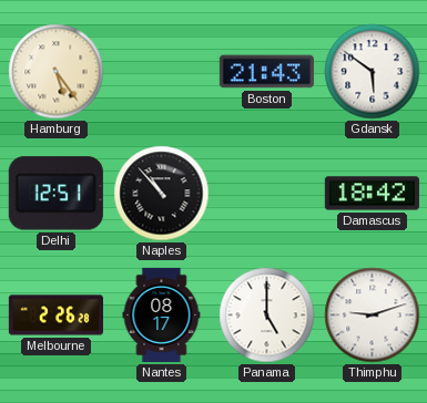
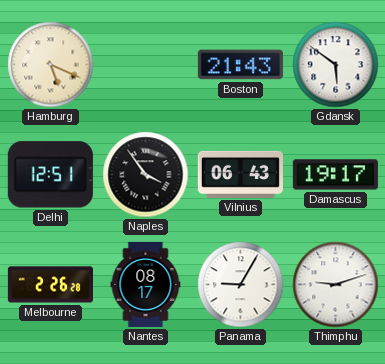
Hamburg: 5:24 -> 5:19
Naples: 10:53 -> 3:54
Vilnius: none -> 06:43
Damascus: 18:42 -> 19:17
Panama: 5:00 -> 9:05
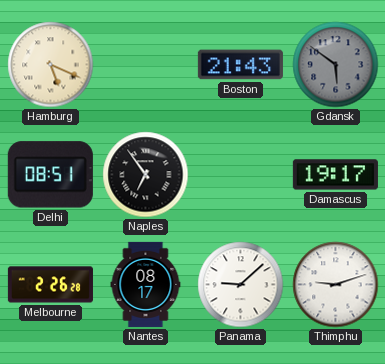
Gdansk dial: white -> grey
Delhi: 12:51 -> 08:51
Naples: 3:54 -> 6:54
Vilnius: 06:43 -> none
Panama: 9:05 -> 9:08
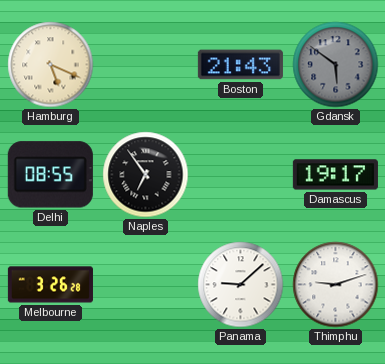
Delhi: 08:51 -> 08:55
Melbourne: 2:26 -> 3:26
Nantes: 08:17 -> none
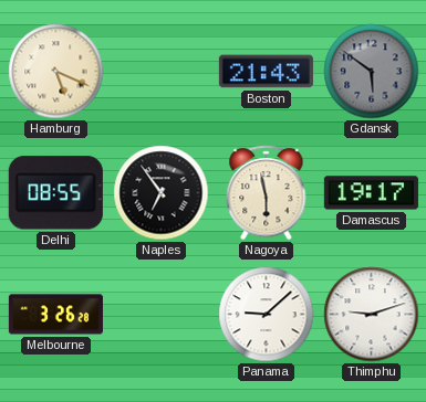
Nagoya: none -> 5:58
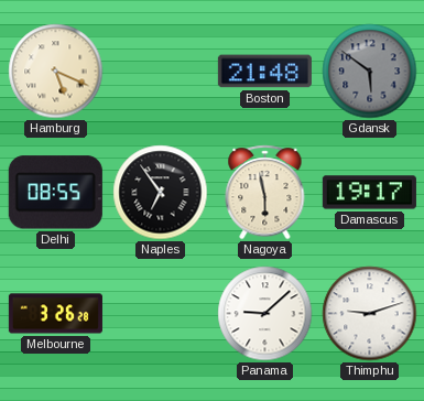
Boston: 21:43 -> 21:48
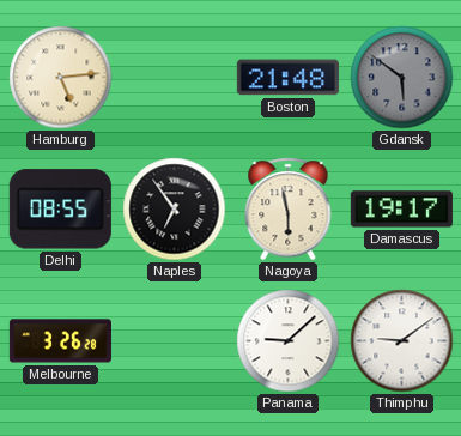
Hamburg: 5:19 -> 5:14
Thimphu: 9:12 -> 9:09
